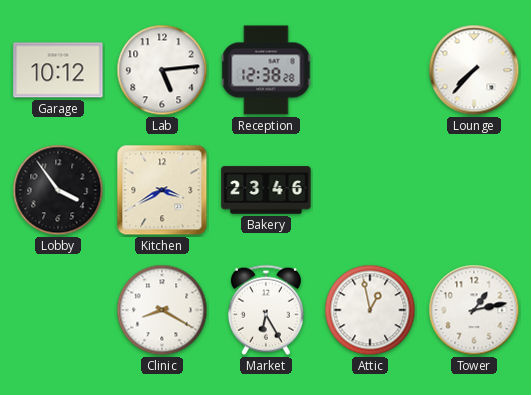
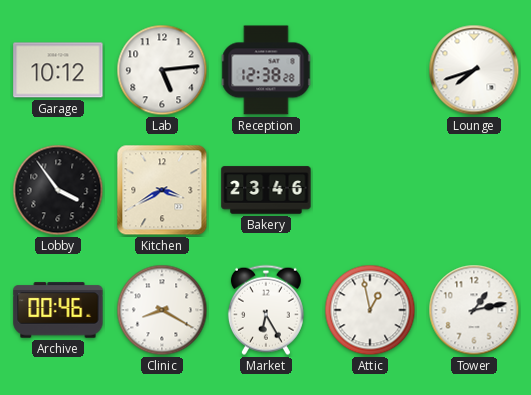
Lounge: 7:37 -> 7:42
Archive: none -> 00:46
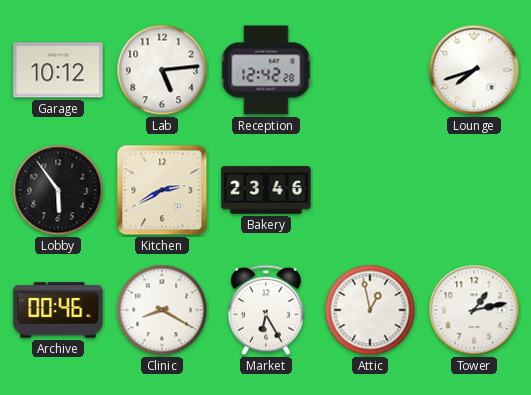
Reception: 12:38 -> 12:42
Lobby: 3:54 -> 5:54
Kitchen: 3:40 -> 2:40
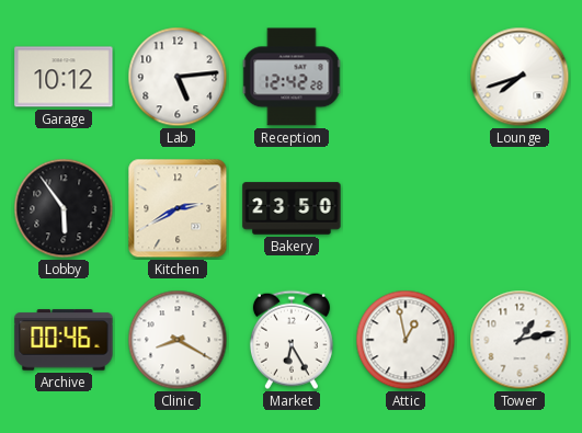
Bakery: 23:46 -> 23:50
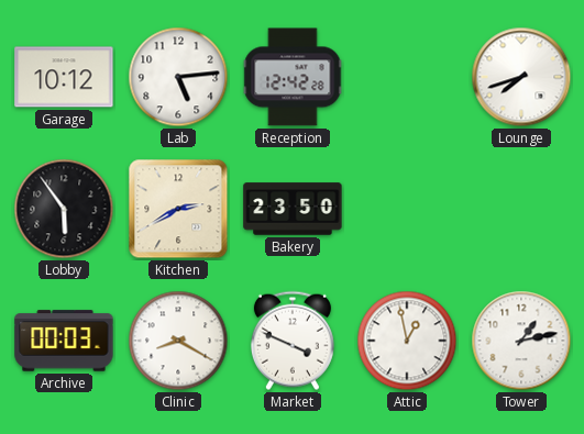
Archive: 00:46 -> 00:03
Market: 6:25 -> 3:49
